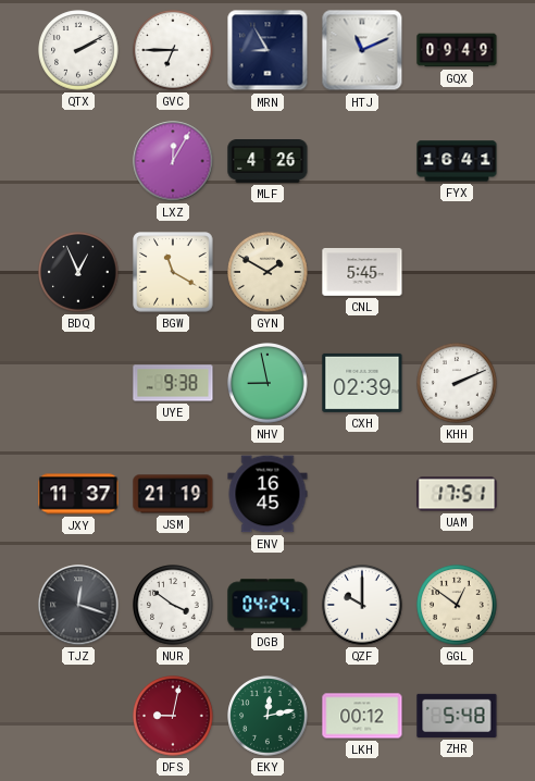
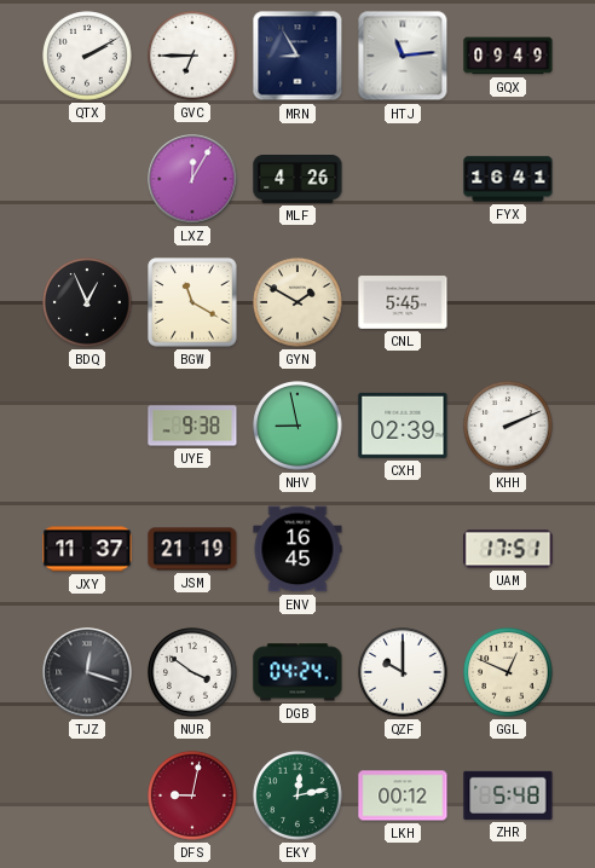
HTJ: 11:11 -> 11:14
GGL: 12:51 -> 12:49
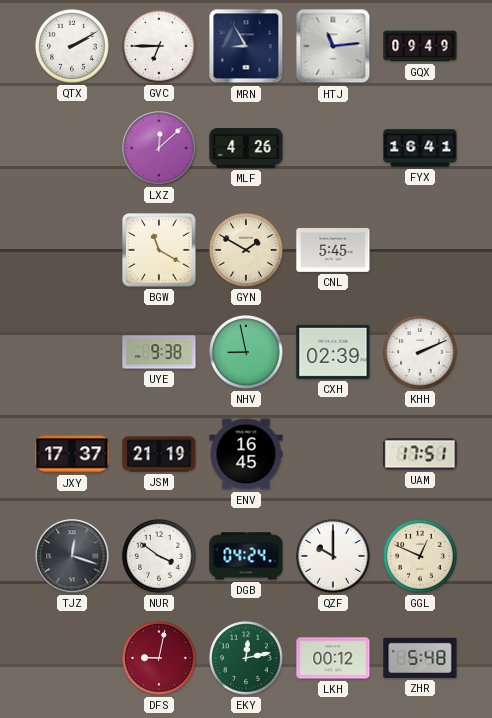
LXZ: 12:05 -> 12:08
BDQ: 12:56 -> none
JXY: 11:37 -> 17:37
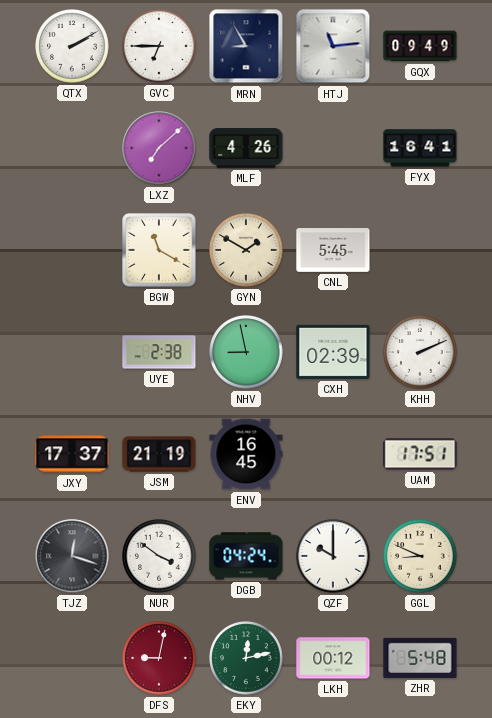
LXZ: 12:08 -> 7:08
UYE: 9:38 -> 2:38
GGL: 12:49 -> 8:49
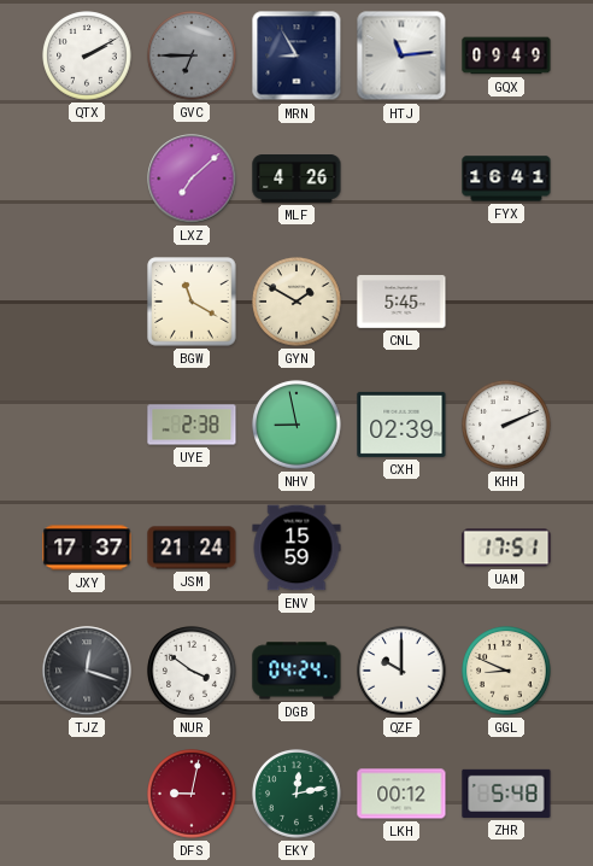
GVC dial: white -> grey
JSM: 21:19 -> 21:24
ENV: 16:45 -> 15:59
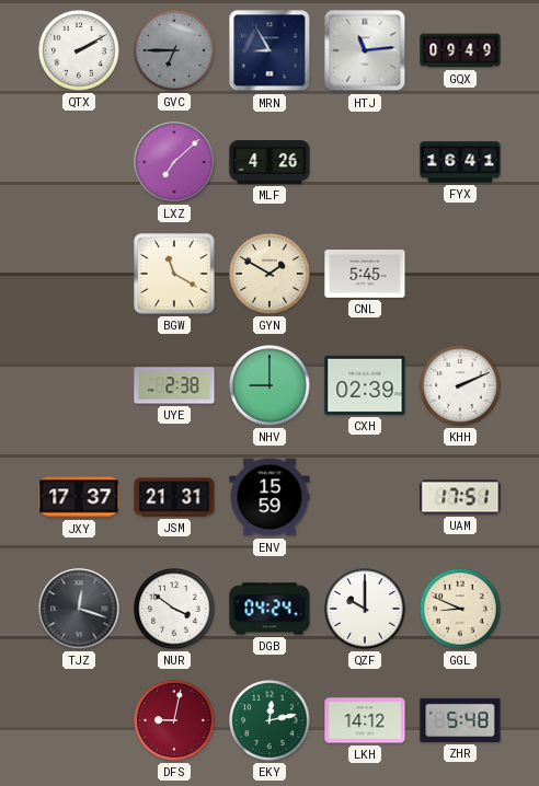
NHV: 8:58 -> 9:00
JSM: 21:24 -> 21:31
LKH: 00:12 -> 14:12
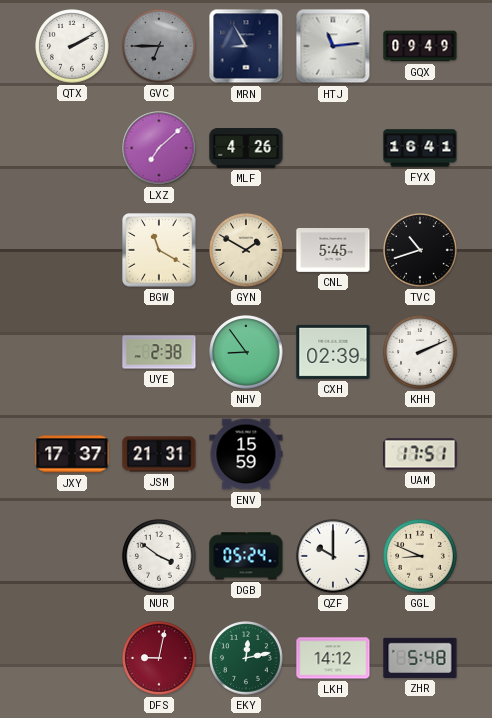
TVC: none -> 10:42
NHV: 9:00 -> 8:54
TJZ: 12:18 -> none
DGB: 04:24 -> 05:24
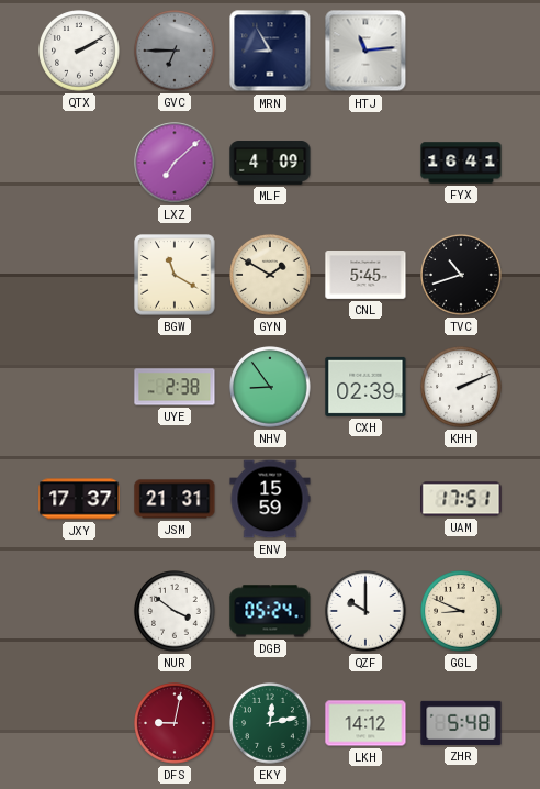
GQX: 09:49 -> none
MLF: 4:26 -> 4:09
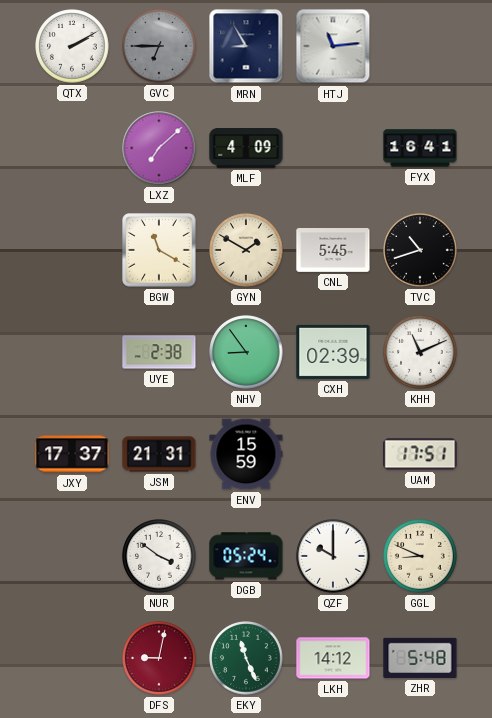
KHH: 2:11 -> 11:11
EKY: 12:13 -> 11:26
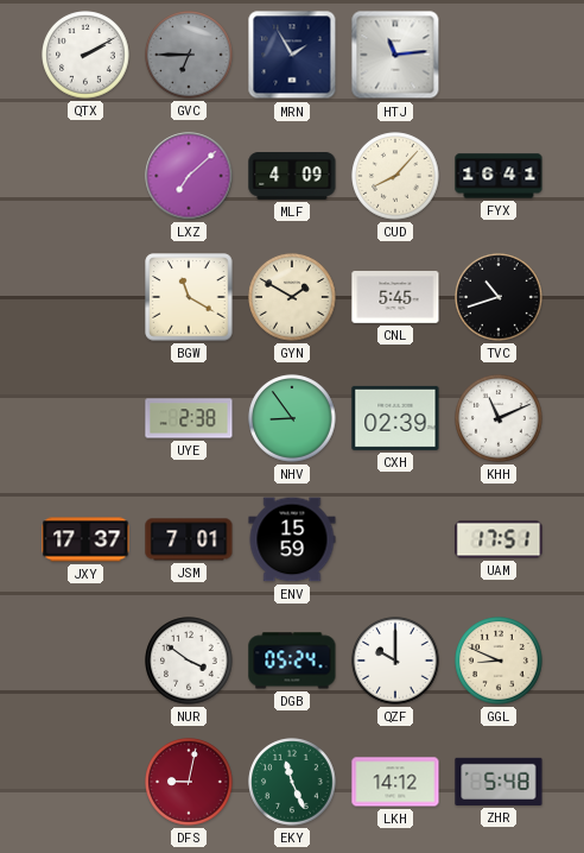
MRN: 8:55 -> 1:55
CUD: none -> 8:07
JSM: 21:31 -> 7:01
